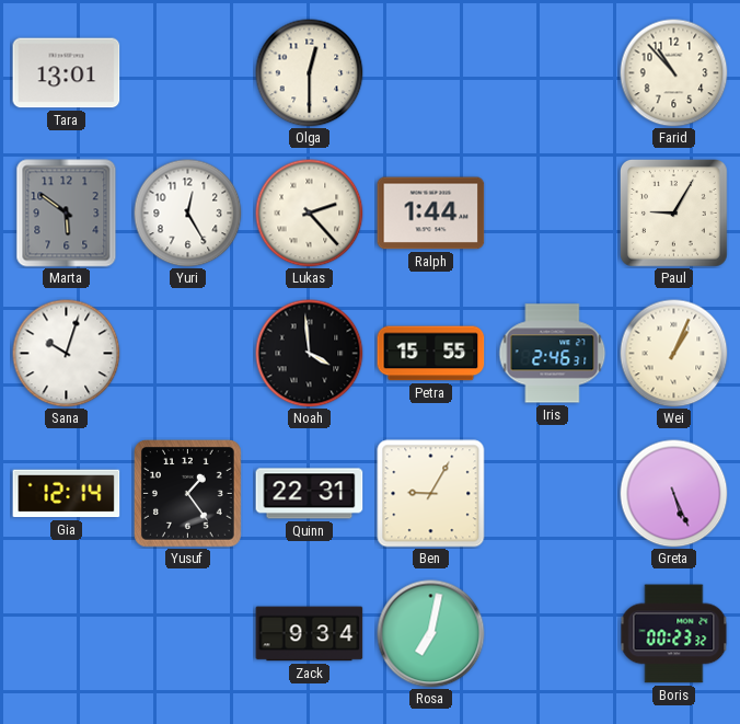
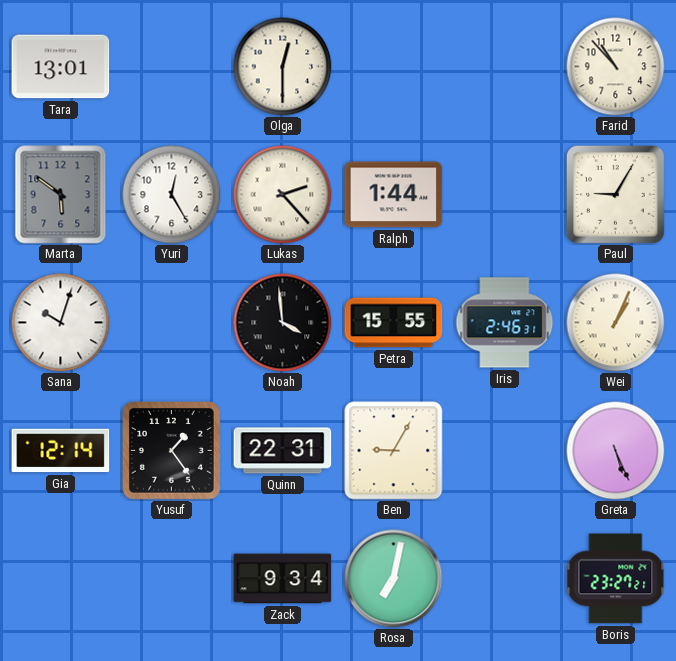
Boris: 00:23 -> 23:27
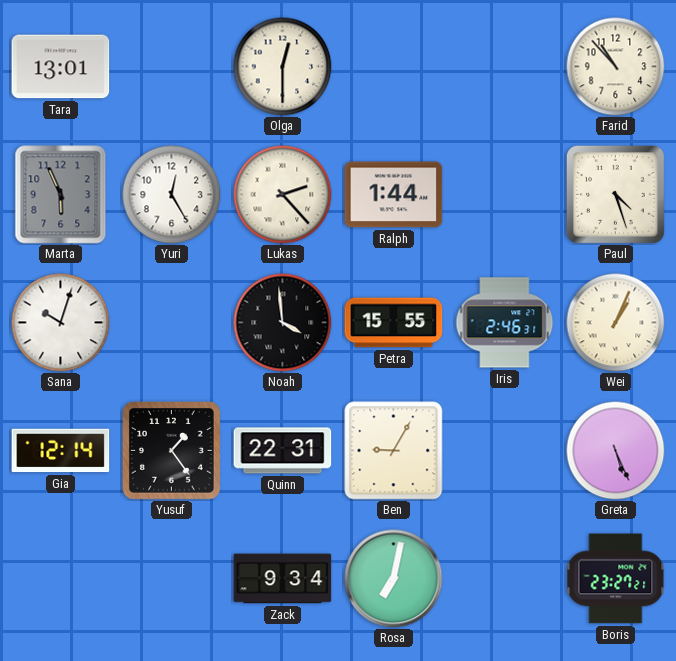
Marta: 5:51 -> 5:56
Paul: 9:05 -> 4:27
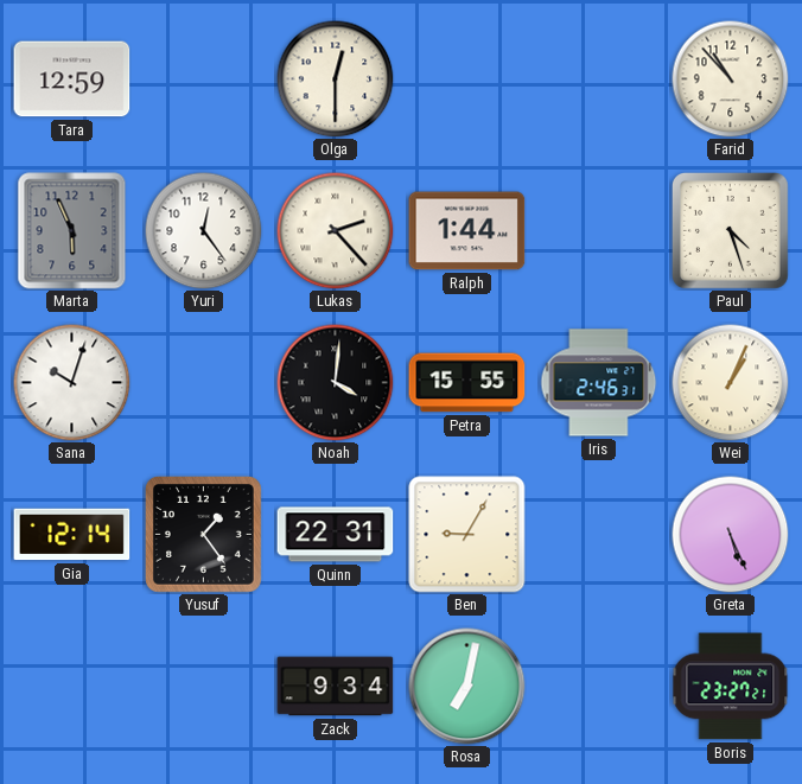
Tara: 13:01 -> 12:59
Yuri: 12:25 -> 12:24
Noah: 3:59 -> 4:01
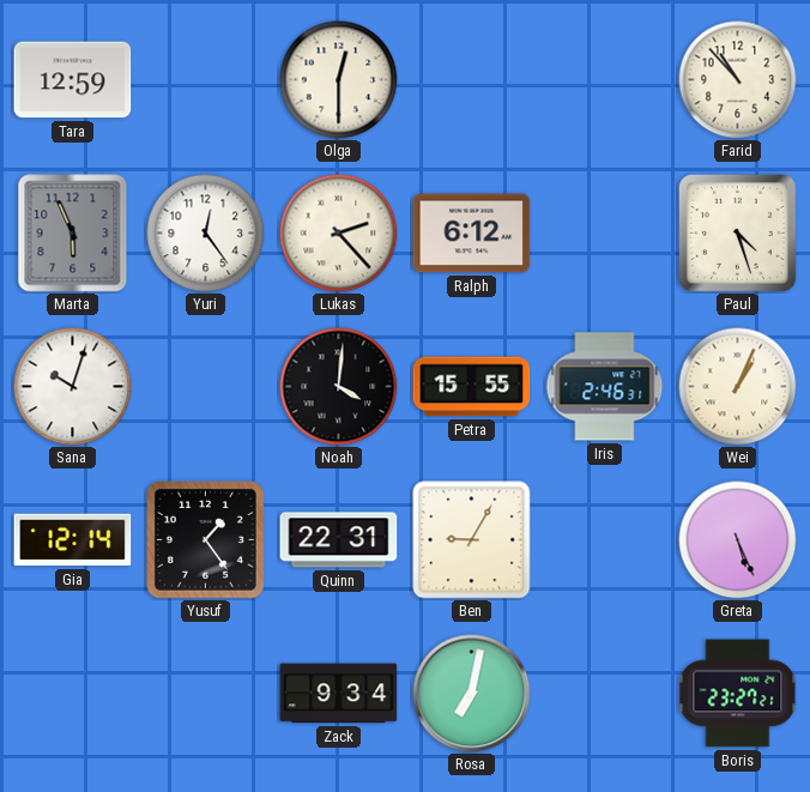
Ralph: 1:44 -> 6:12
